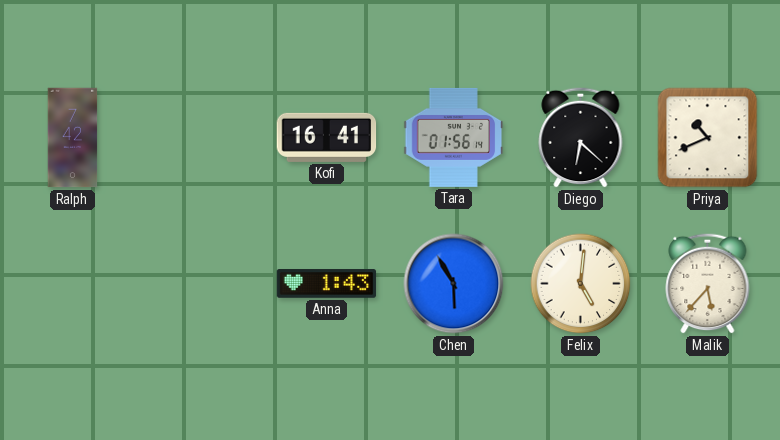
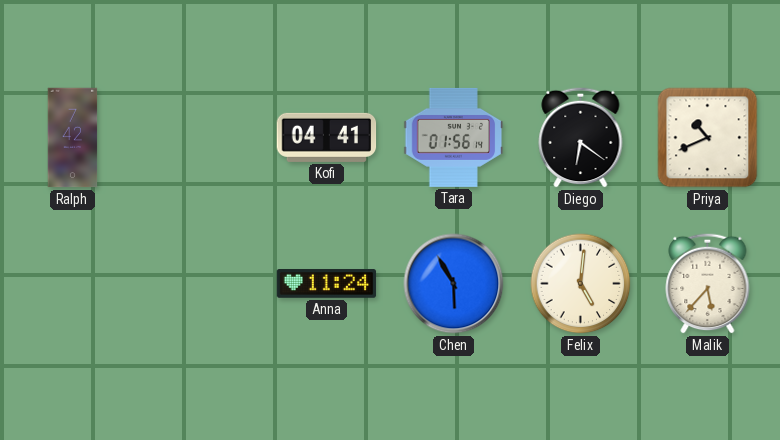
Kofi: 16:41 -> 04:41
Diego: 6:22 -> 6:21
Anna: 1:43 -> 11:24
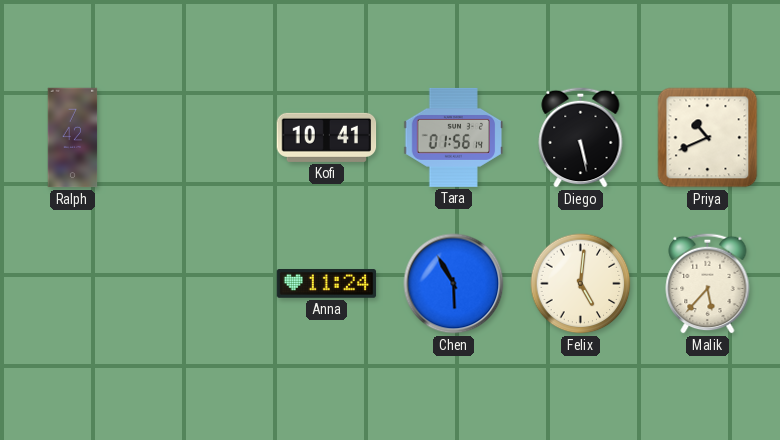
Kofi: 04:41 -> 10:41
Diego: 6:21 -> 5:28
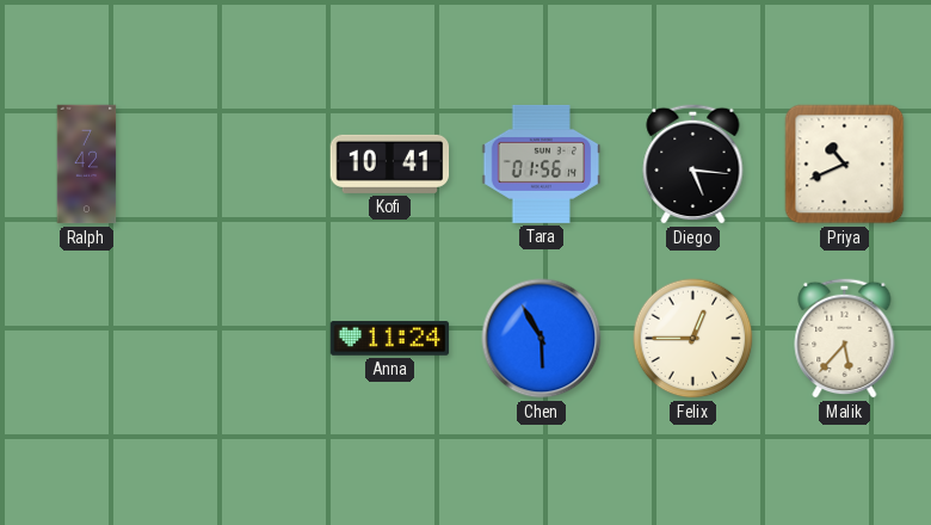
Diego: 5:28 -> 5:16
Felix: 5:01 -> 12:45
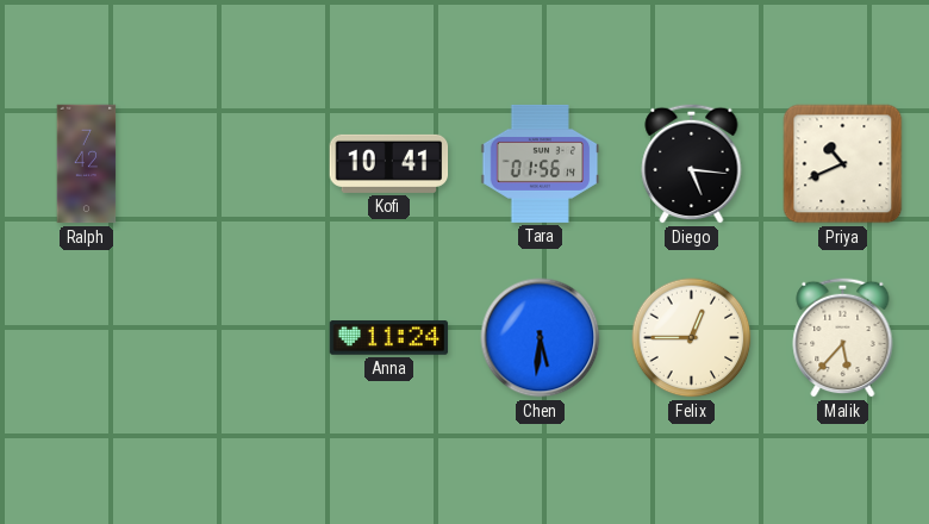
Chen: 5:55 -> 5:31
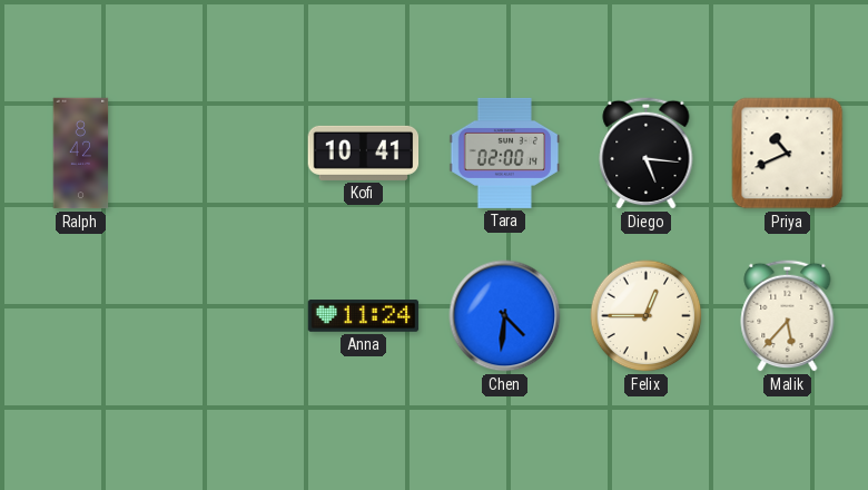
Ralph: 7:42 -> 8:42
Tara: 01:56 -> 02:00
Chen: 5:31 -> 4:31
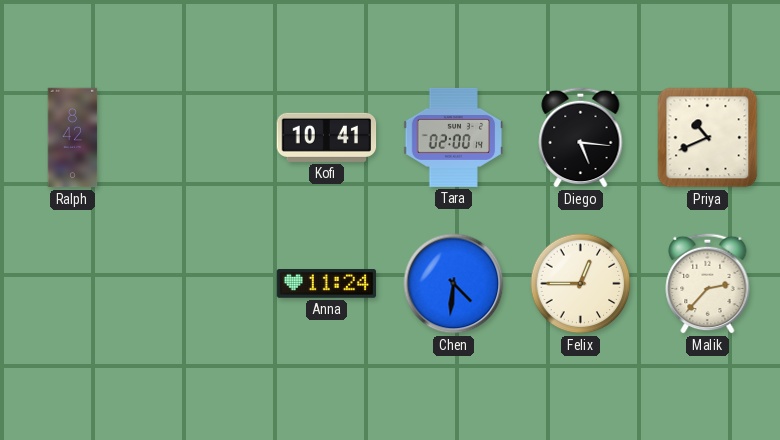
Malik: 5:37 -> 2:37
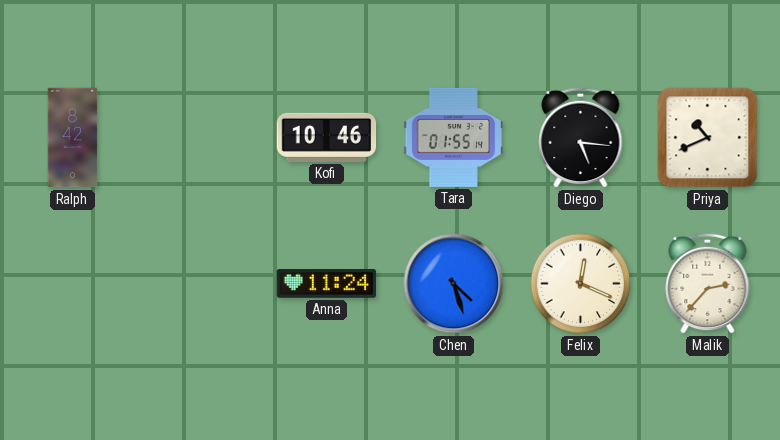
Kofi: 10:41 -> 10:46
Tara: 02:00 -> 01:55
Chen: 4:31 -> 4:27
Felix: 12:45 -> 12:19
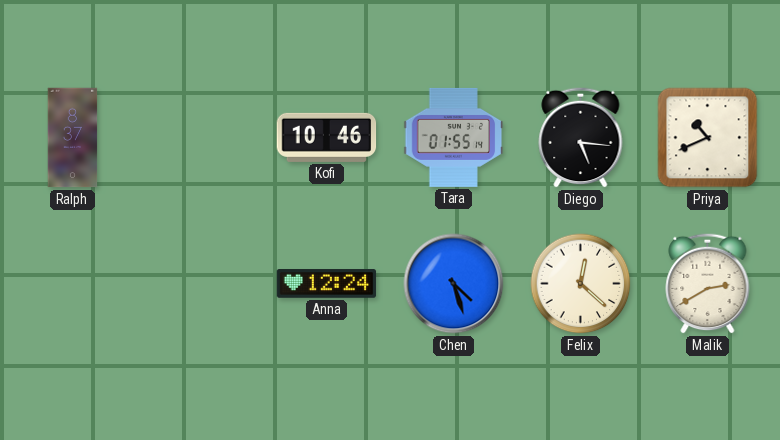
Ralph: 8:42 -> 8:37
Anna: 11:24 -> 12:24
Felix: 12:19 -> 12:22
Malik: 2:37 -> 2:40
